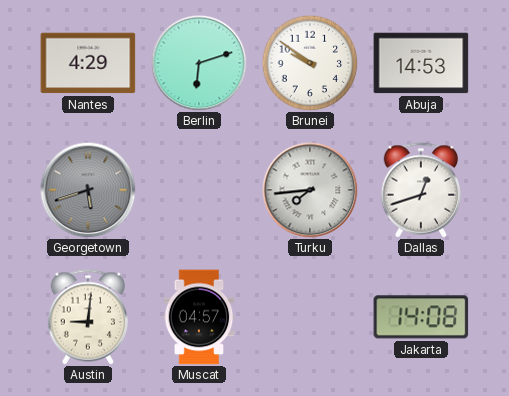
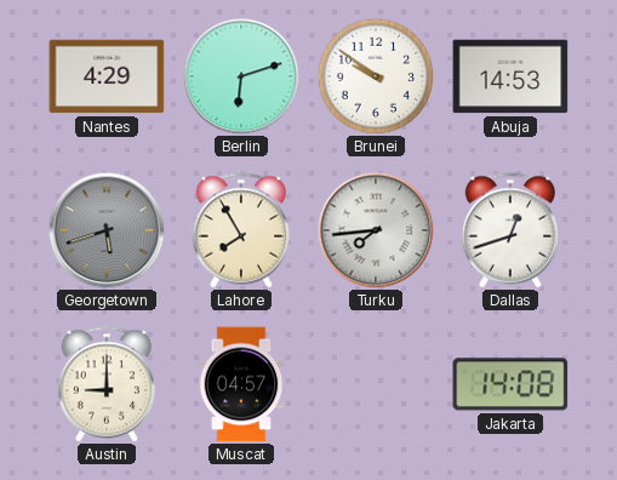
Lahore: none -> 7:55
Austin: 9:01 -> 9:00
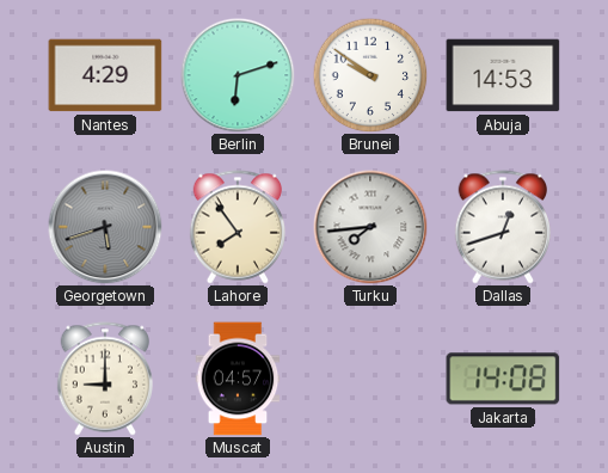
Lahore: 7:55 -> 7:54
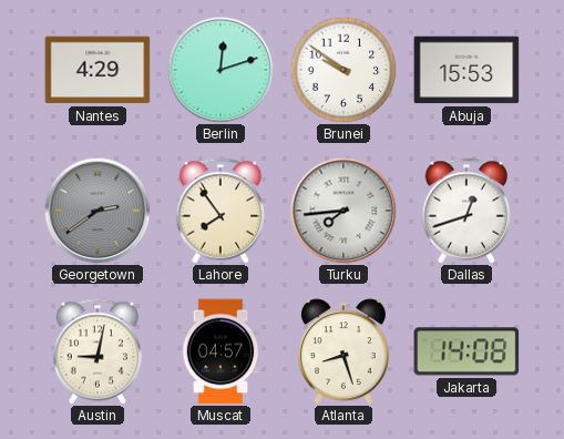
Berlin: 6:12 -> 12:12
Abuja: 14:53 -> 15:53
Georgetown: 5:42 -> 2:39
Austin: 9:00 -> 9:02
Atlanta: none -> 8:27
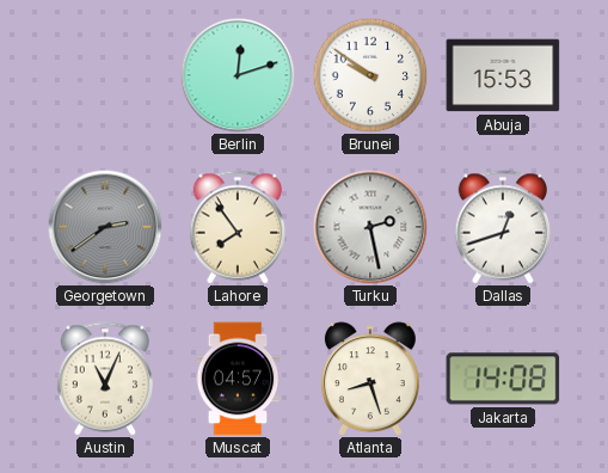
Nantes: 4:29 -> none
Turku: 7:44 -> 2:28
Austin: 9:02 -> 11:04
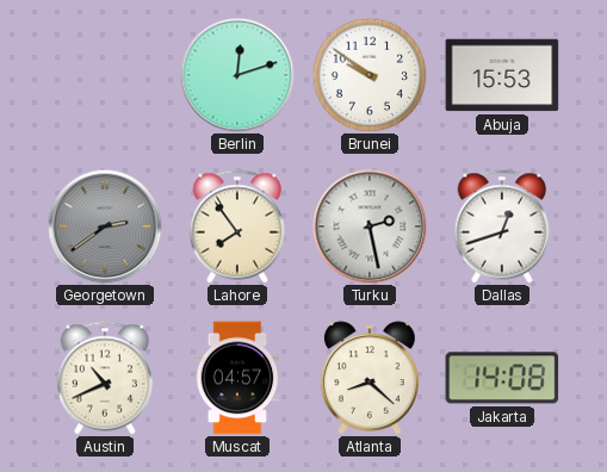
Austin: 11:04 -> 10:41
Atlanta: 8:27 -> 8:22
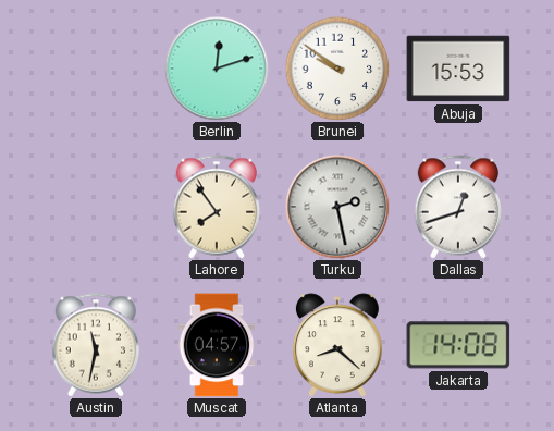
Georgetown: 2:39 -> none
Austin: 10:41 -> 11:32
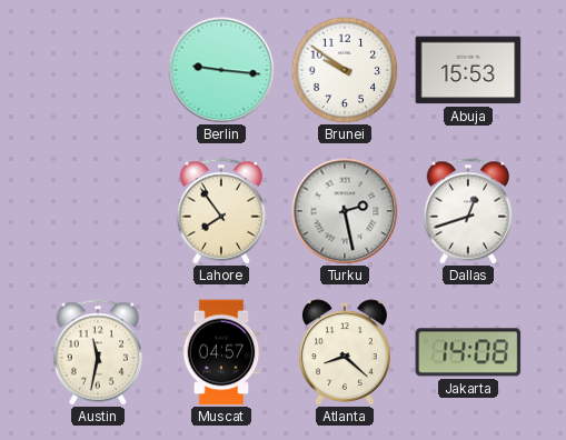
Berlin: 12:12 -> 9:16
